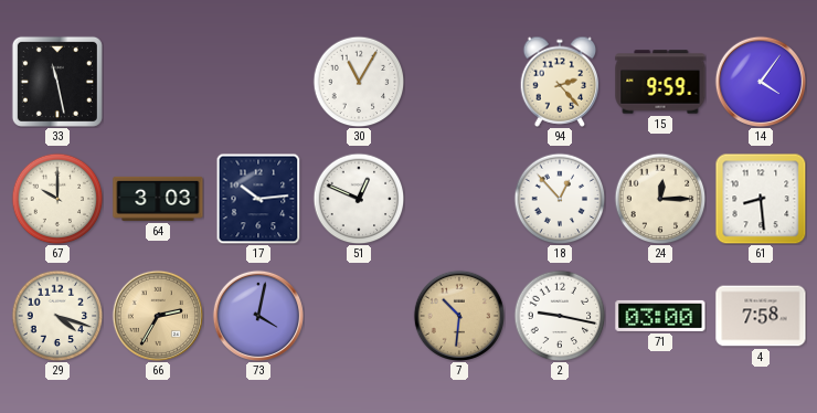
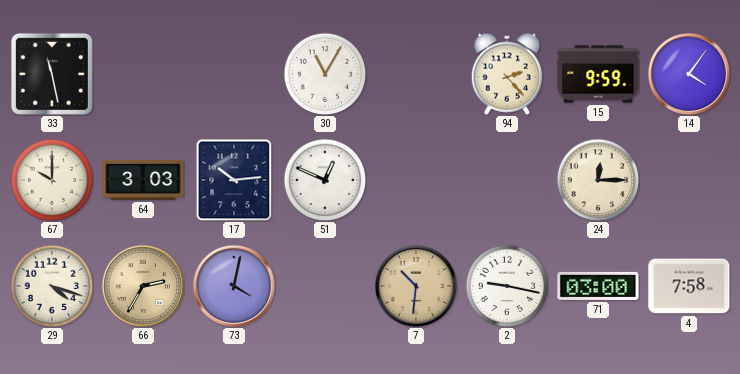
18: 12:53 -> none
61: 8:29 -> none
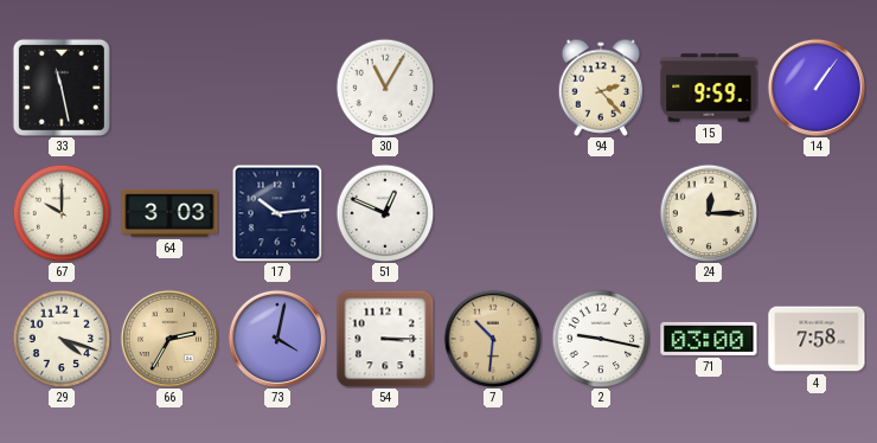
14: 4:06 -> 1:06
54: none -> 3:15
